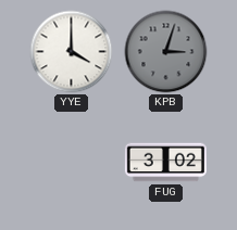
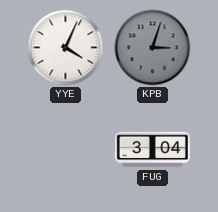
YYE: 4:00 -> 4:04
FUG: 3:02 -> 3:04
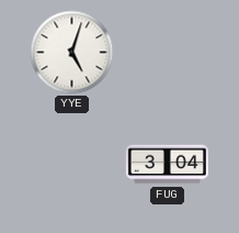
YYE: 4:04 -> 5:03
KPB: 3:03 -> none
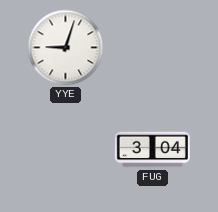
YYE: 5:03 -> 9:03
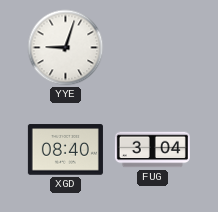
XGD: none -> 08:40
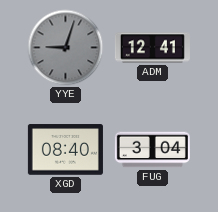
YYE dial: white -> grey
ADM: none -> 12:41
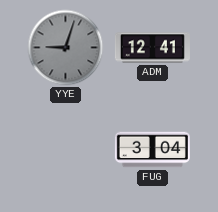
XGD: 08:40 -> none
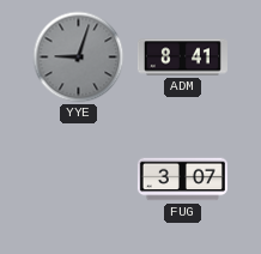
ADM: 12:41 -> 8:41
FUG: 3:04 -> 3:07
